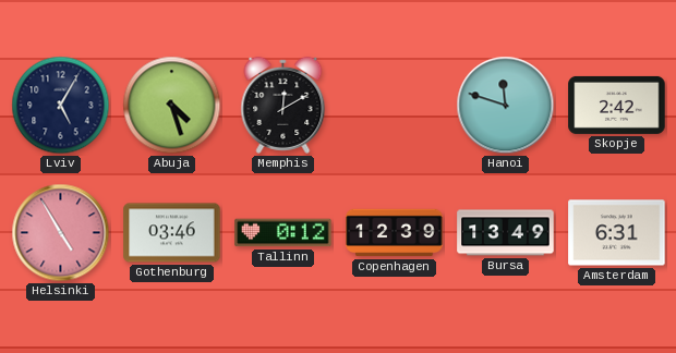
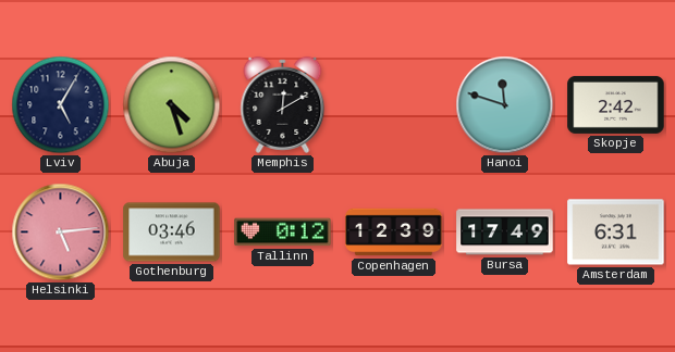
Helsinki: 4:55 -> 5:14
Bursa: 13:49 -> 17:49
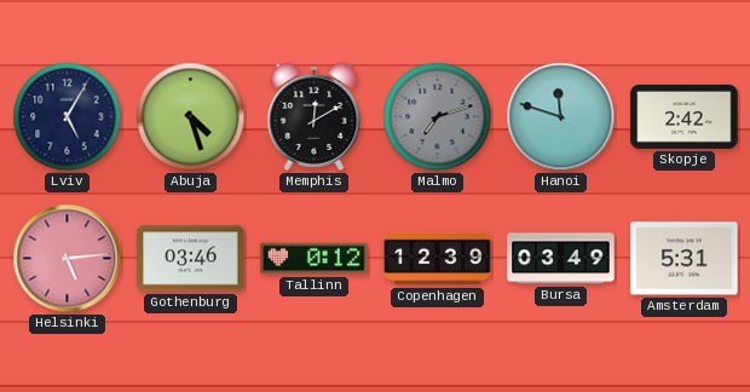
Malmo: none -> 7:12
Bursa: 17:49 -> 03:49
Amsterdam: 6:31 -> 5:31
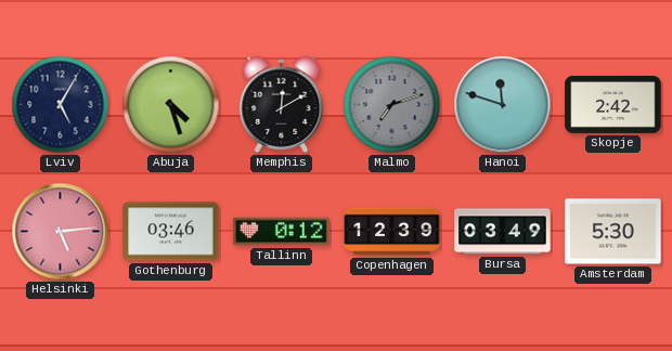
Amsterdam: 5:31 -> 5:30
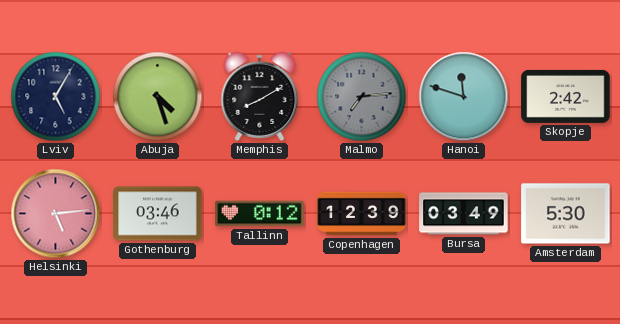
Memphis: 12:10 -> 8:10
Malmo: 7:12 -> 7:14
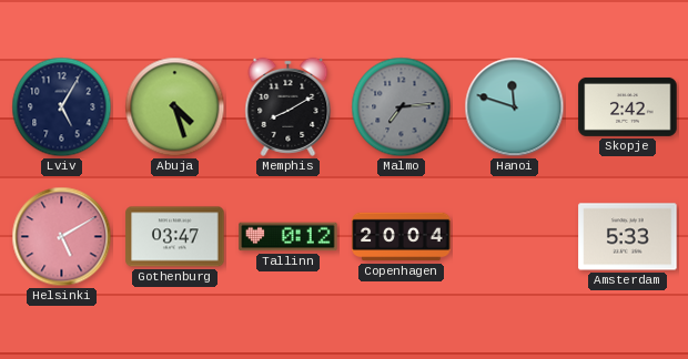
Helsinki: 5:14 -> 5:10
Gothenburg: 03:46 -> 03:47
Copenhagen: 12:39 -> 20:04
Bursa: 03:49 -> none
Amsterdam: 5:30 -> 5:33
